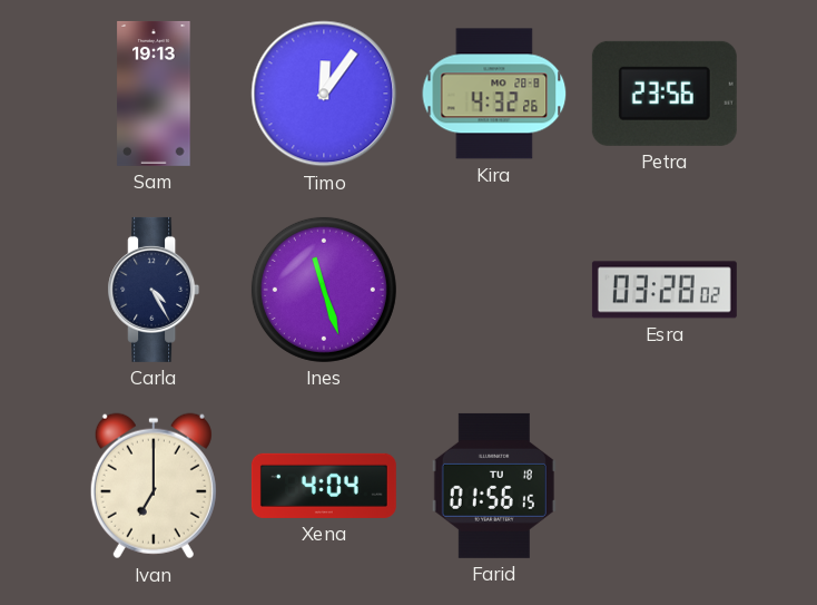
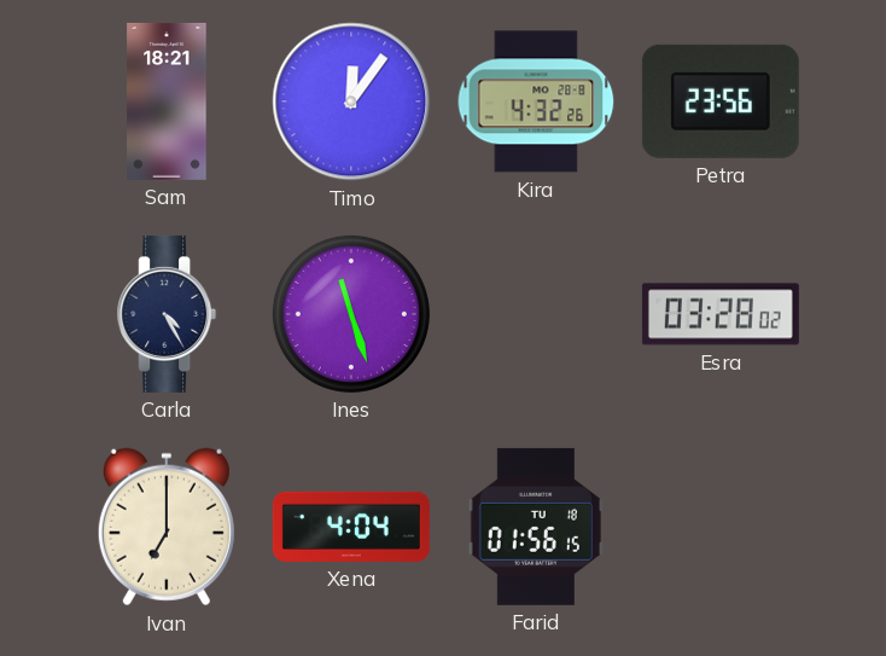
Sam: 19:13 -> 18:21
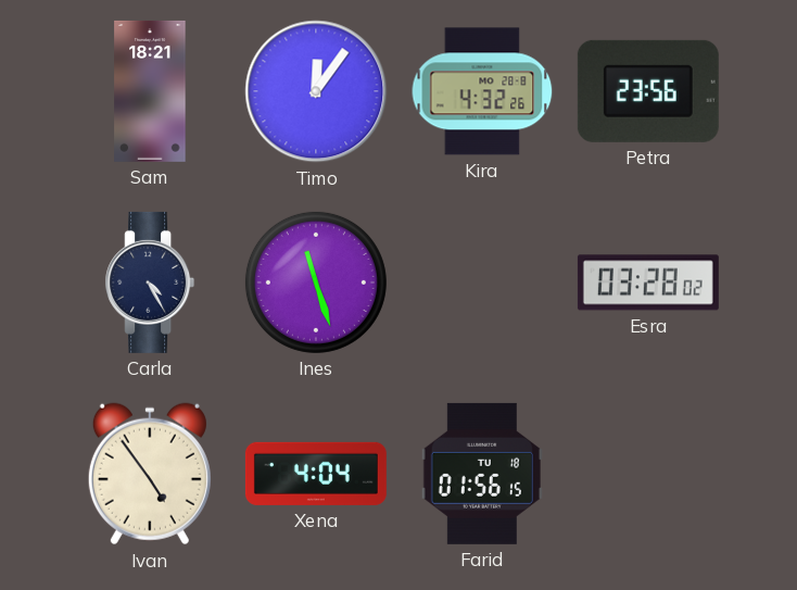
Ivan: 7:00 -> 4:54
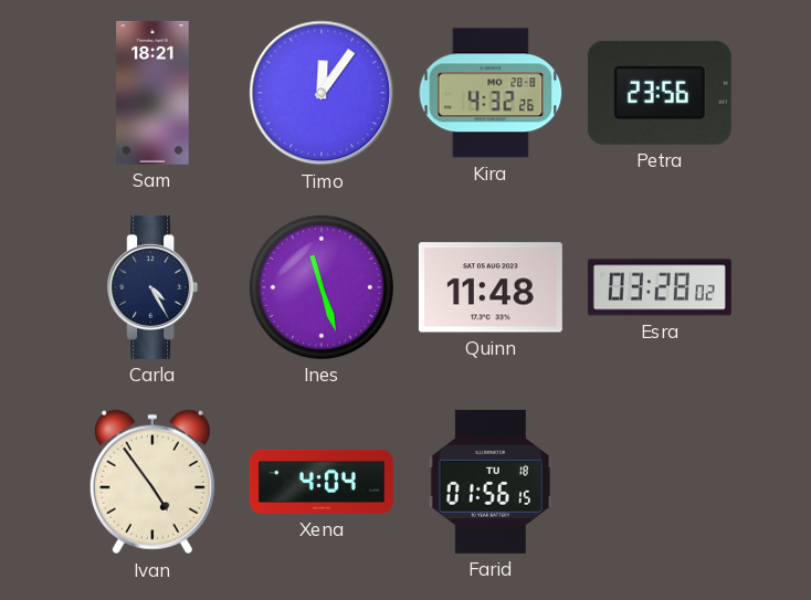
Quinn: none -> 11:48
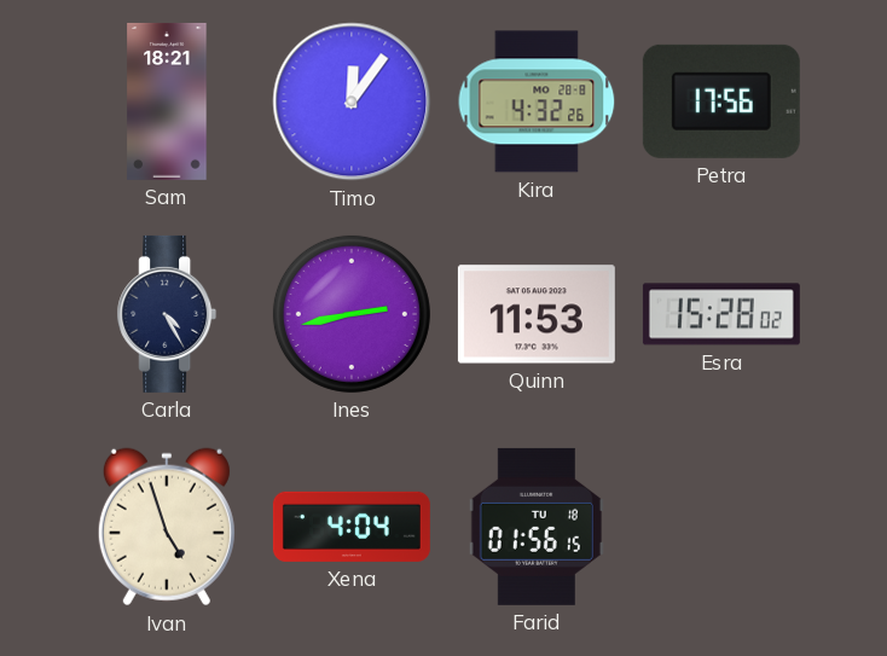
Petra: 23:56 -> 17:56
Ines: 11:27 -> 2:43
Quinn: 11:48 -> 11:53
Esra: 03:28 -> 15:28
Ivan: 4:54 -> 4:57
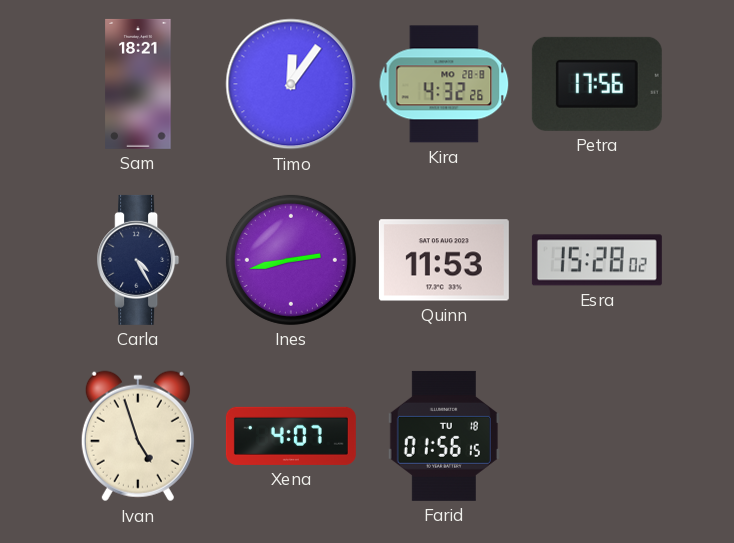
Xena: 4:04 -> 4:07
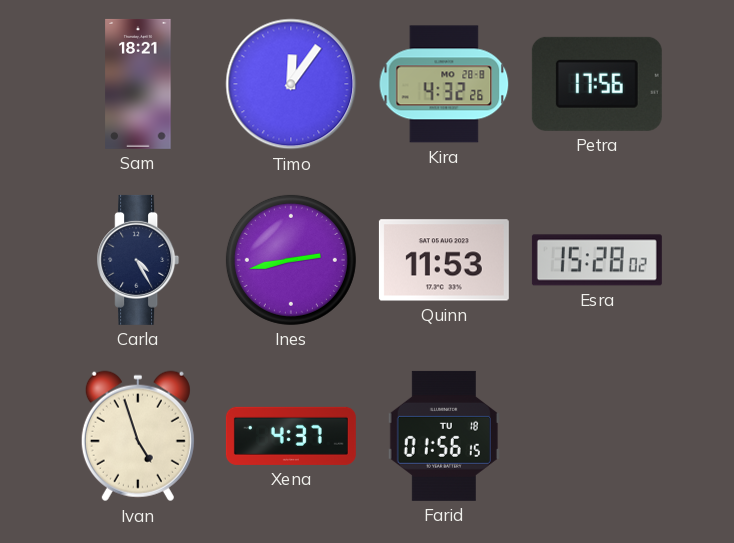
Xena: 4:07 -> 4:37
